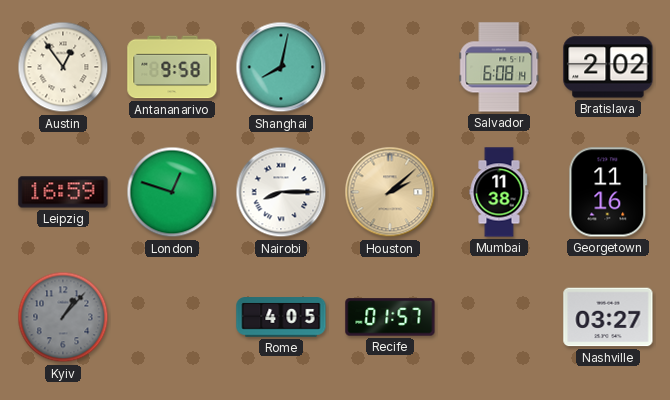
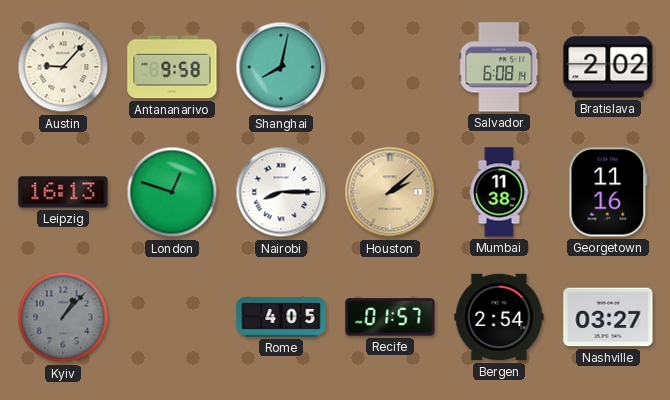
Austin: 12:54 -> 9:07
Leipzig: 16:59 -> 16:13
Bergen: none -> 2:54
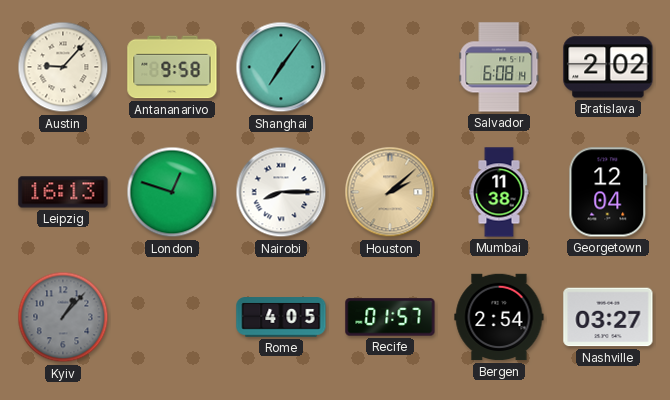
Shanghai: 8:02 -> 7:06
Georgetown: 11:16 -> 12:04
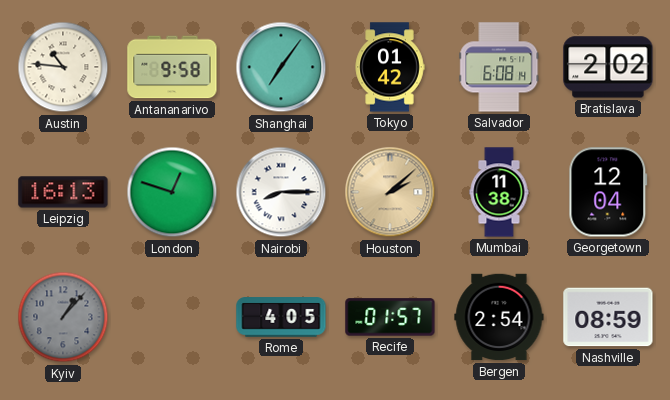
Austin: 9:07 -> 10:46
Tokyo: none -> 01:42
Nashville: 03:27 -> 08:59
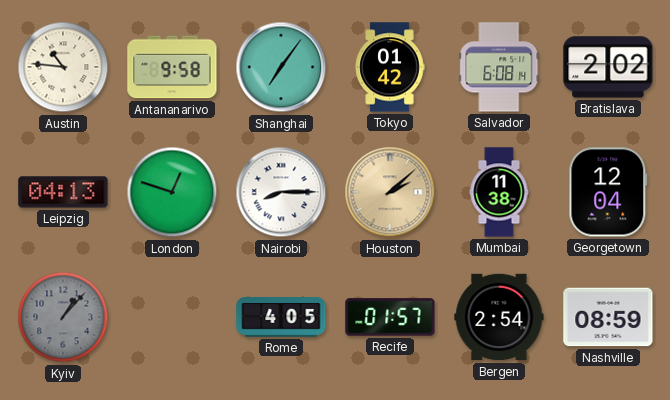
Leipzig: 16:13 -> 04:13
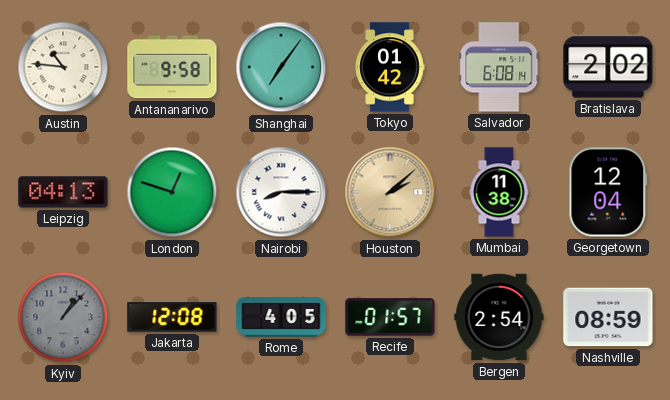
Jakarta: none -> 12:08
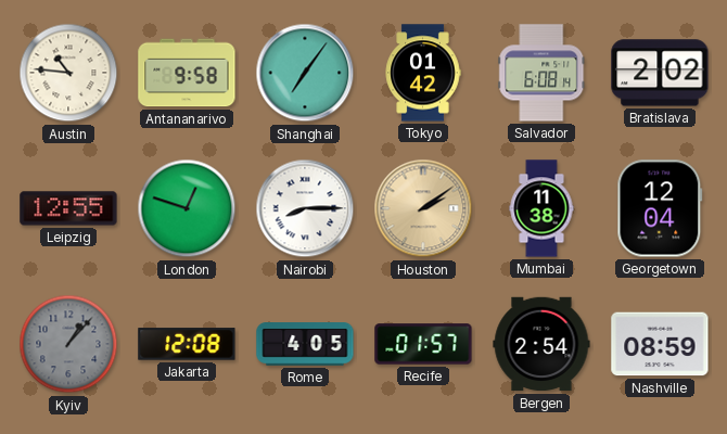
Leipzig: 04:13 -> 12:55
Houston: 2:08 -> 2:09
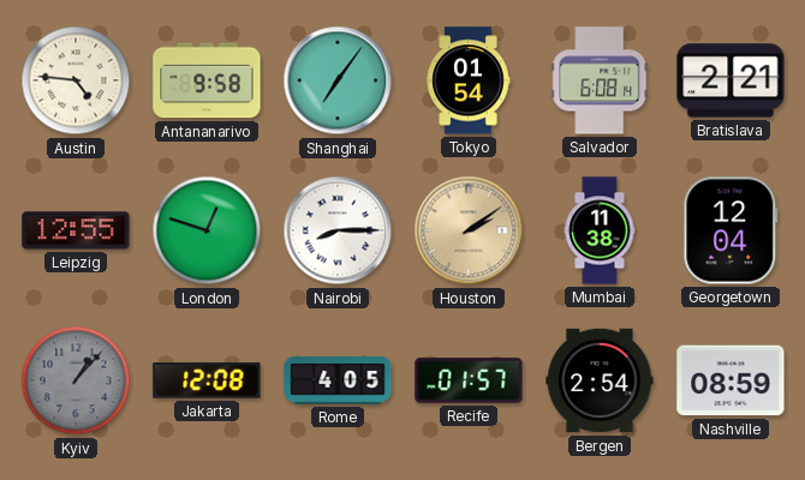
Austin: 10:46 -> 4:46
Tokyo: 01:42 -> 01:54
Bratislava: 2:02 -> 2:21
